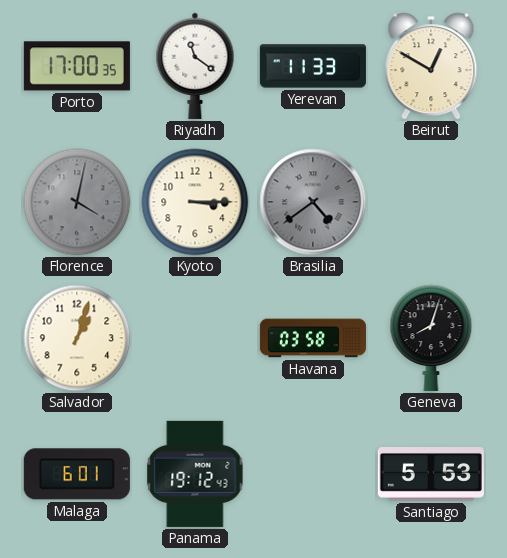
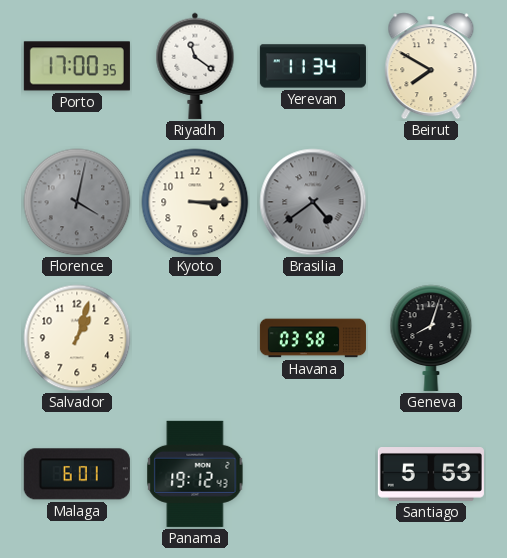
Yerevan: 11:33 -> 11:34
Beirut: 12:50 -> 7:50
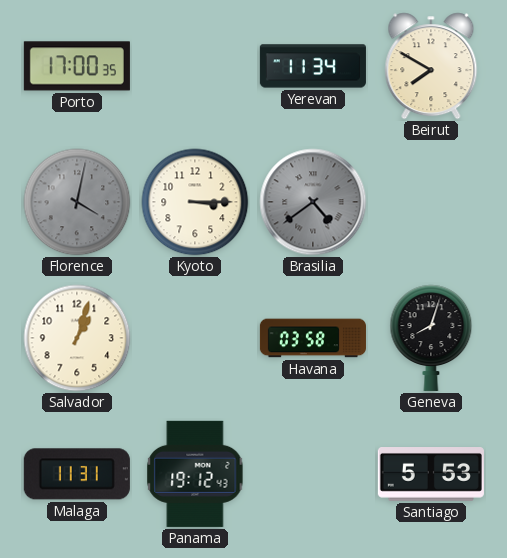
Riyadh: 11:21 -> none
Malaga: 6:01 -> 11:31
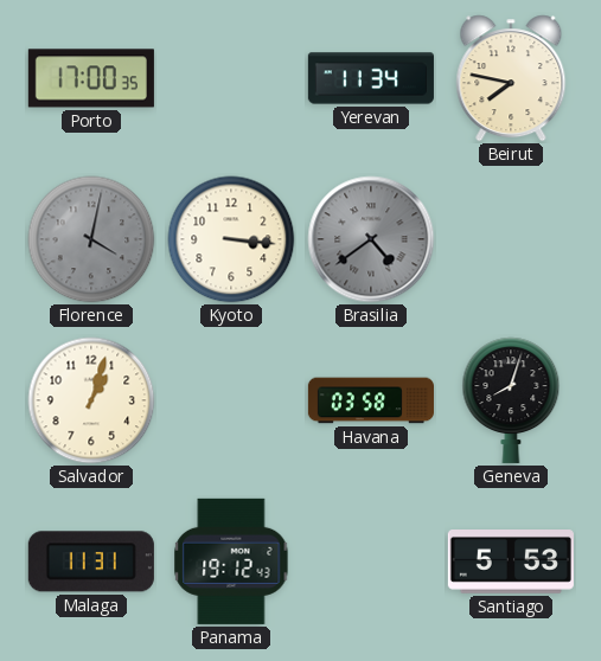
Beirut: 7:50 -> 7:47
Kyoto: 3:15 -> 3:16
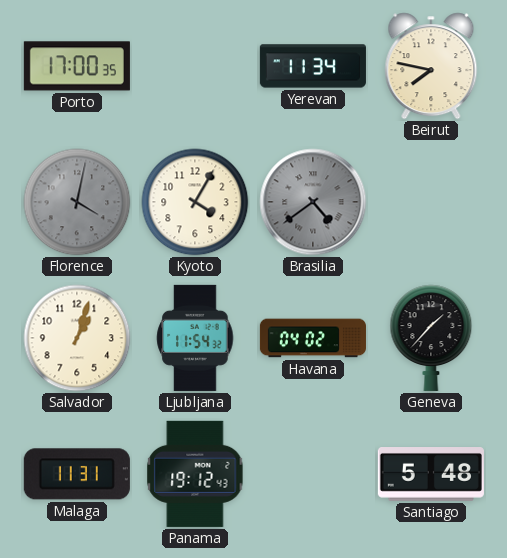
Kyoto: 3:16 -> 4:05
Ljubljana: none -> 11:54
Havana: 03:58 -> 04:02
Geneva: 8:03 -> 1:37
Santiago: 5:53 -> 5:48
